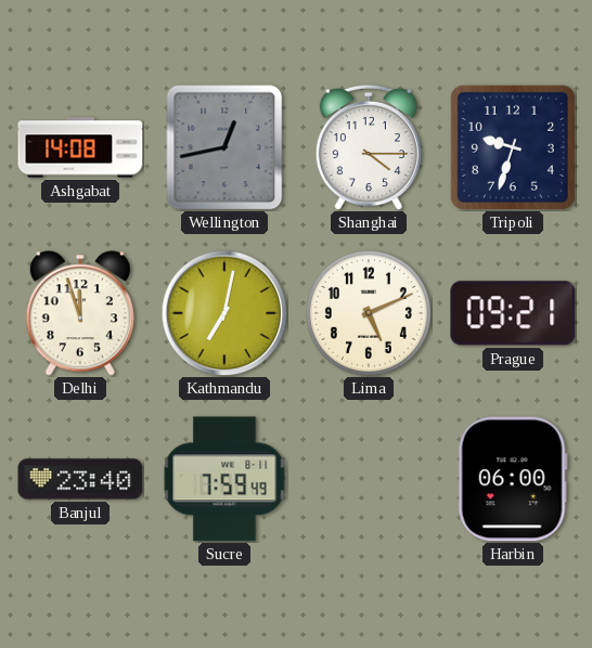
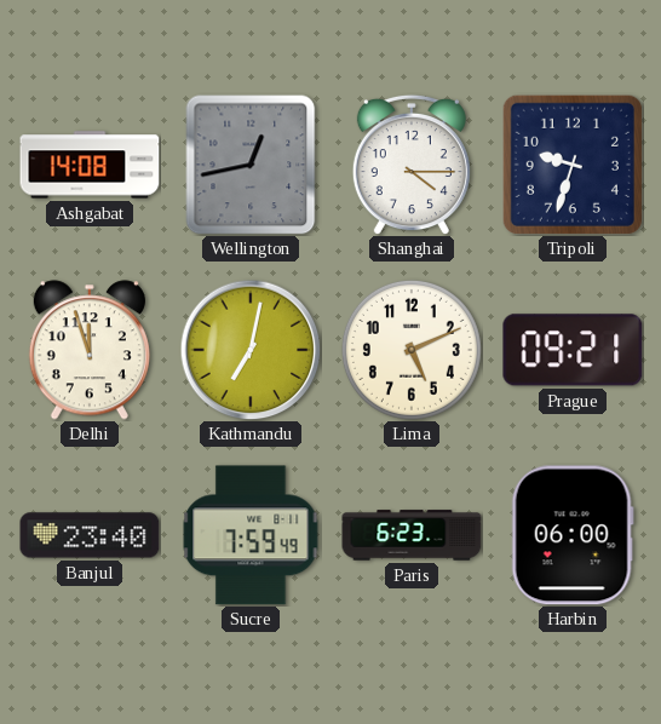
Paris: none -> 6:23
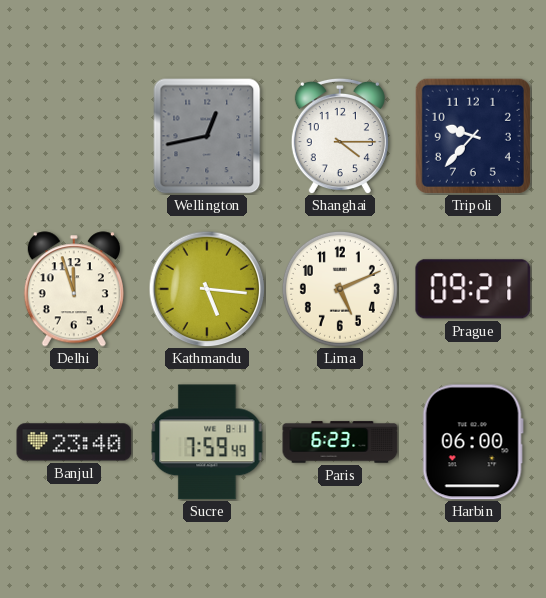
Ashgabat: 14:08 -> none
Tripoli: 9:33 -> 9:37
Kathmandu: 7:02 -> 5:16
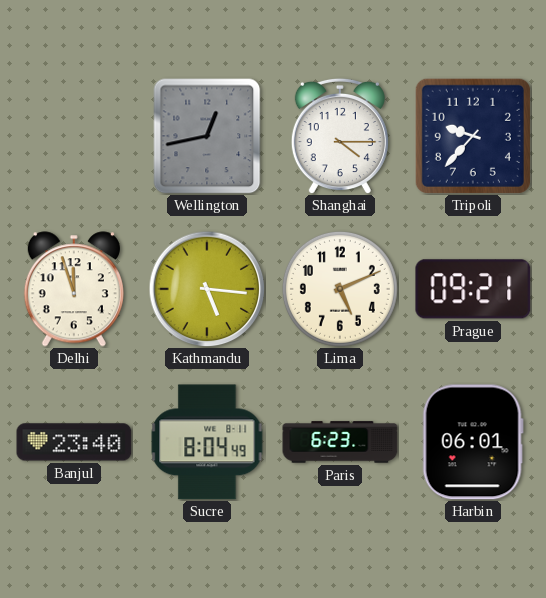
Sucre: 7:59 -> 8:04
Harbin: 06:00 -> 06:01
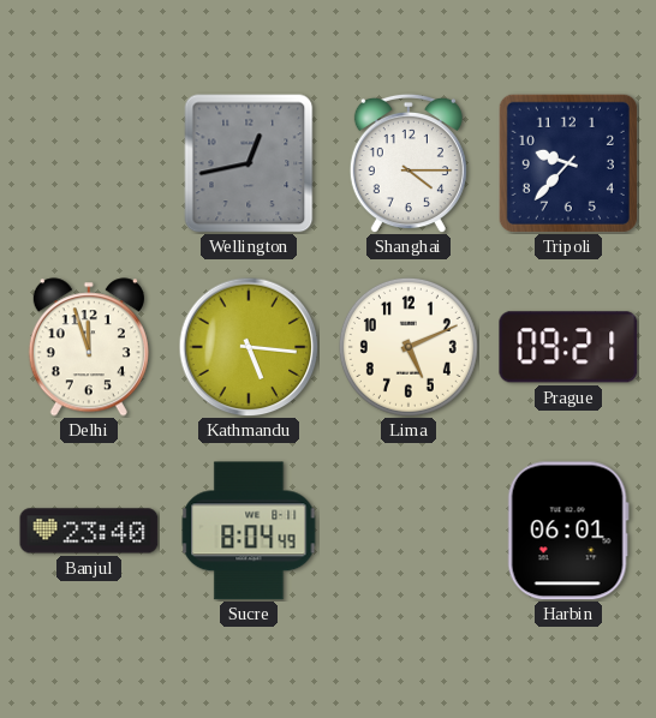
Paris: 6:23 -> none
